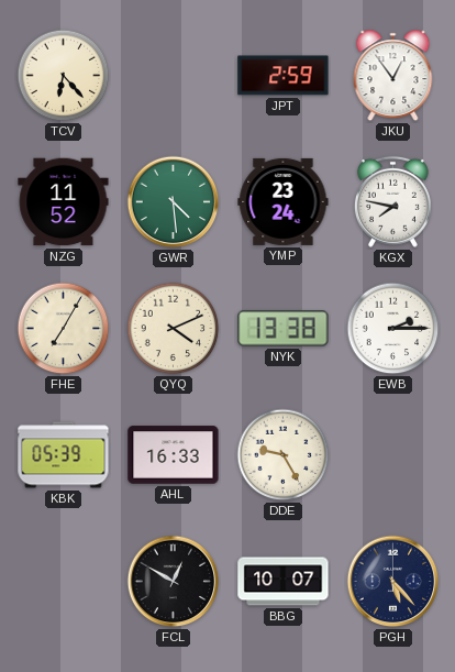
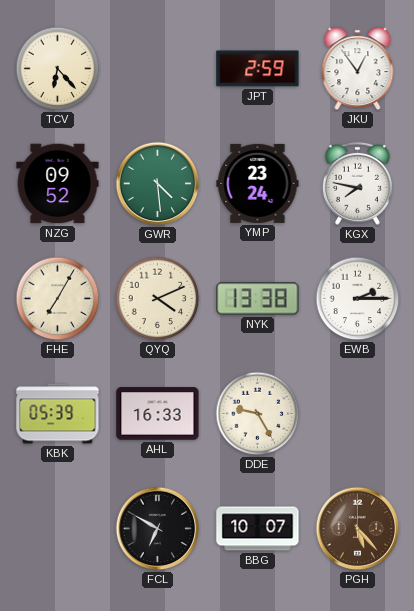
NZG: 11:52 -> 09:52
FCL: 12:50 -> 6:50
PGH dial: navy -> brown
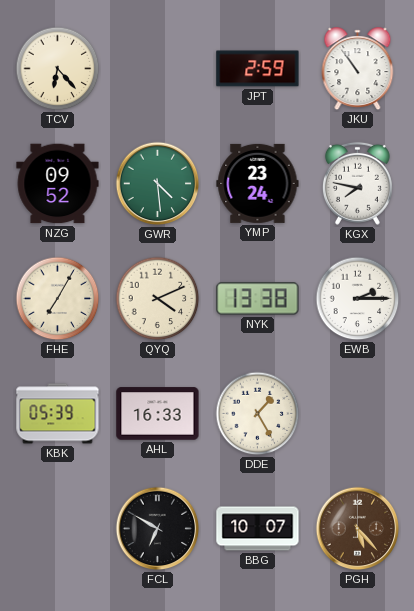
JKU: 12:54 -> 10:54
DDE: 9:25 -> 1:25
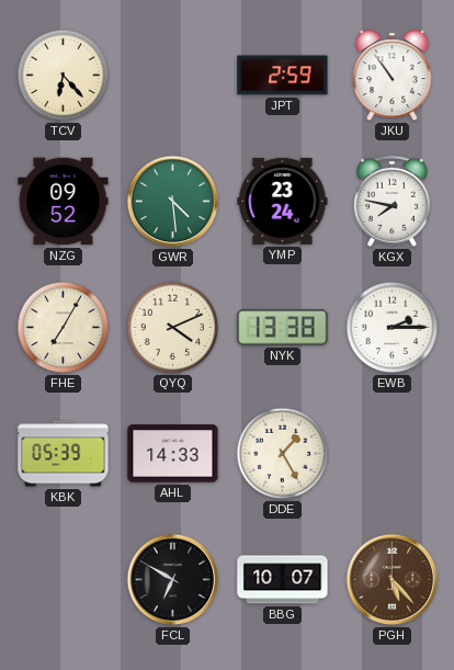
AHL: 16:33 -> 14:33
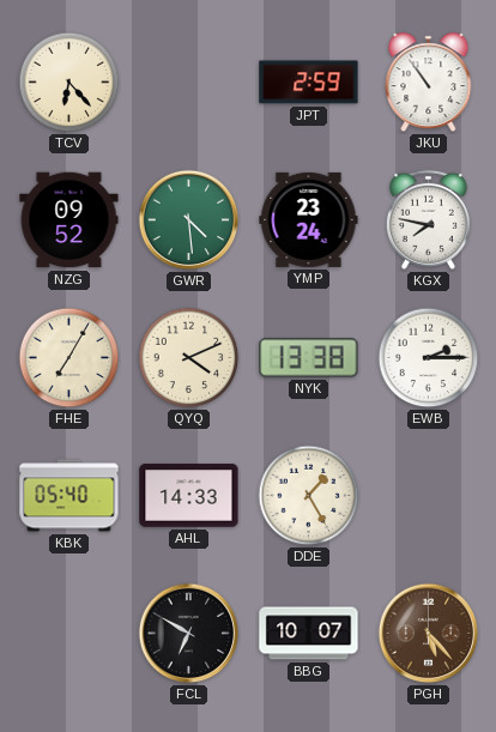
KBK: 05:39 -> 05:40
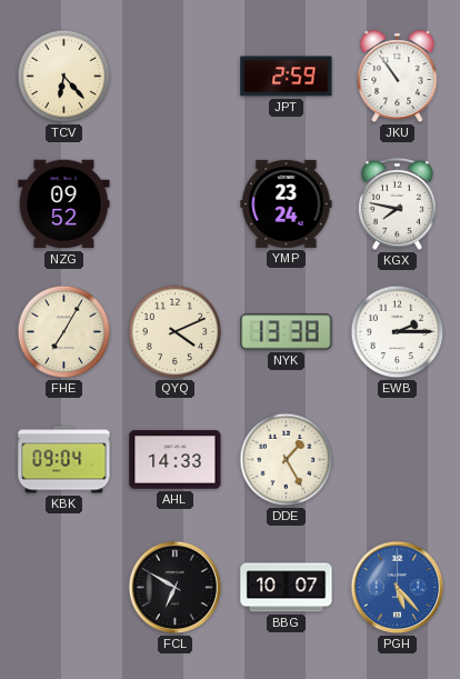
GWR: 4:29 -> none
KBK: 05:40 -> 09:04
PGH dial: brown -> blue
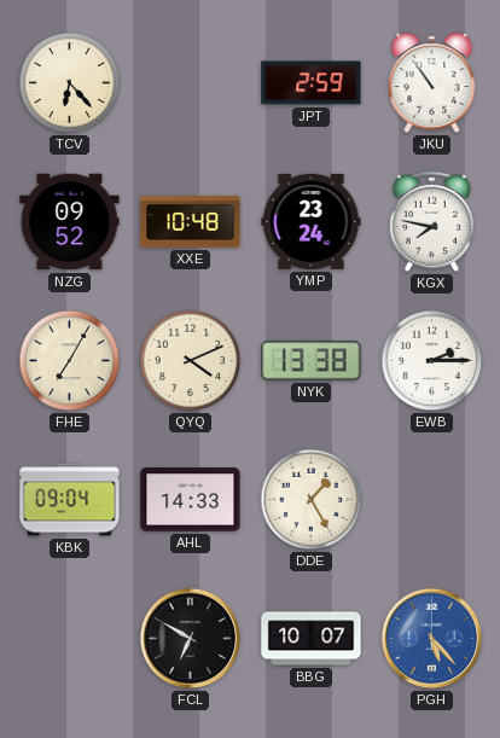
XXE: none -> 10:48
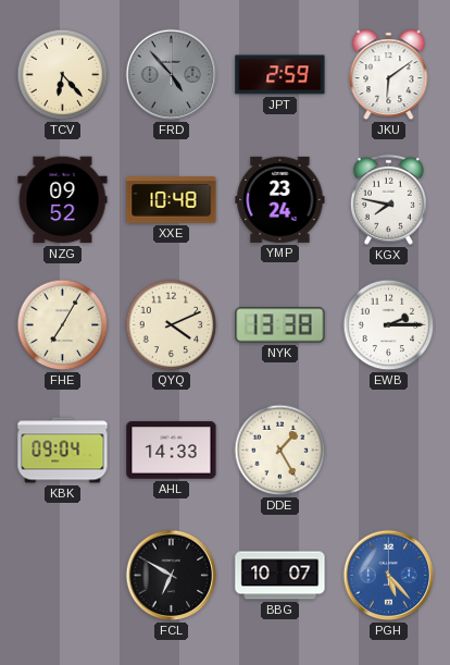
FRD: none -> 4:53
JKU: 10:54 -> 6:09
